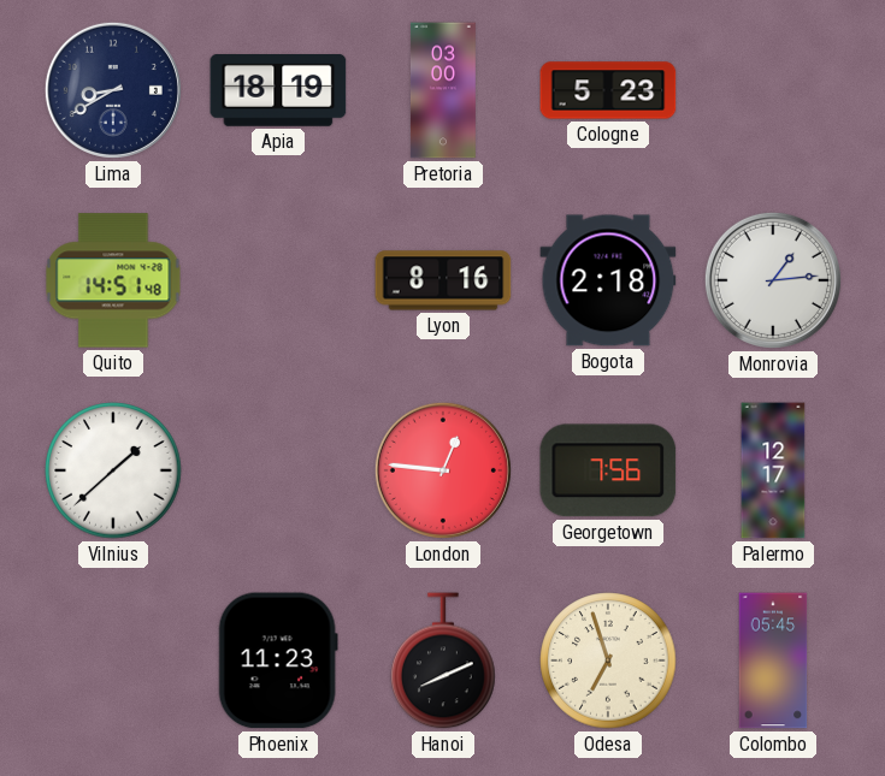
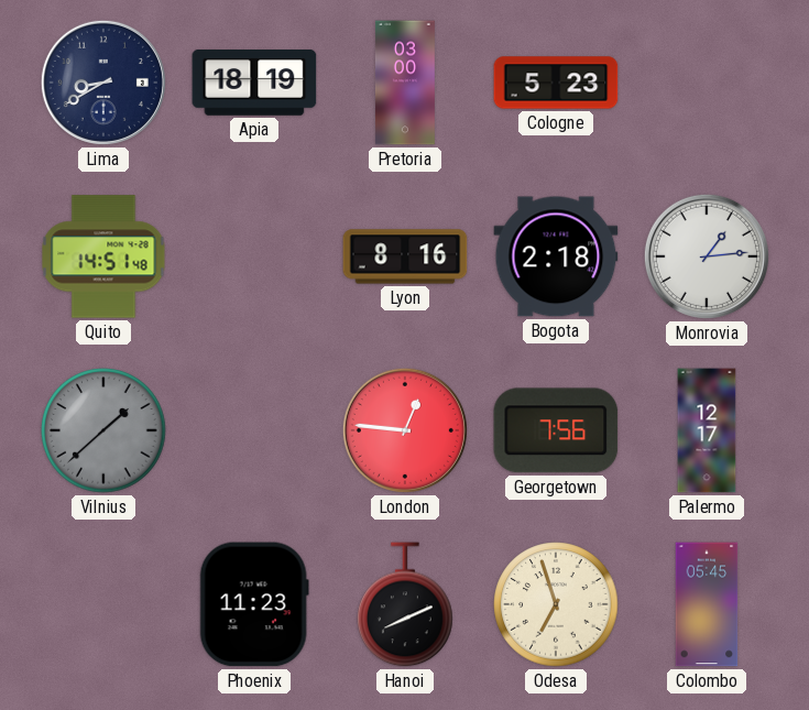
Vilnius dial: white -> grey
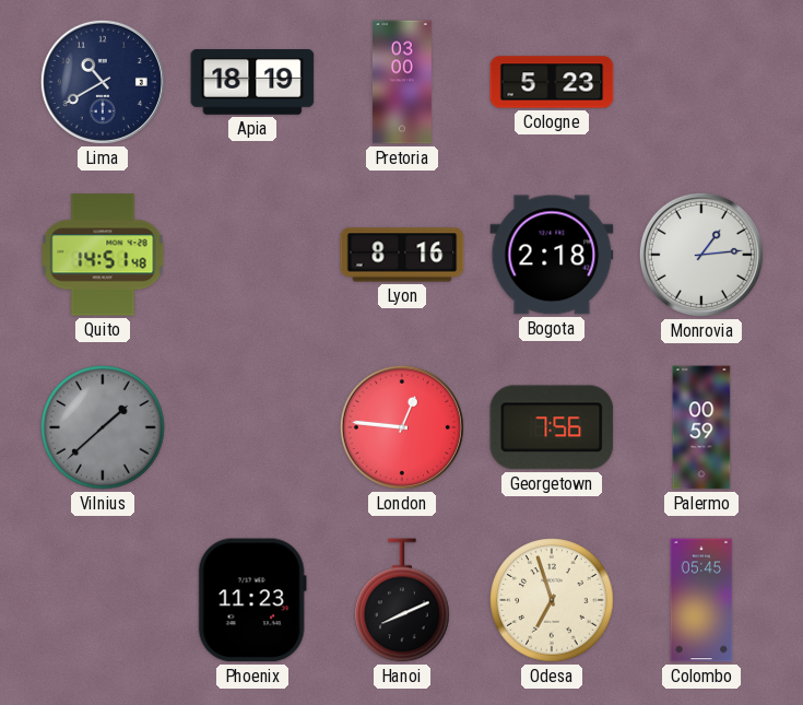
Lima: 8:40 -> 10:40
Palermo: 12:17 -> 00:59
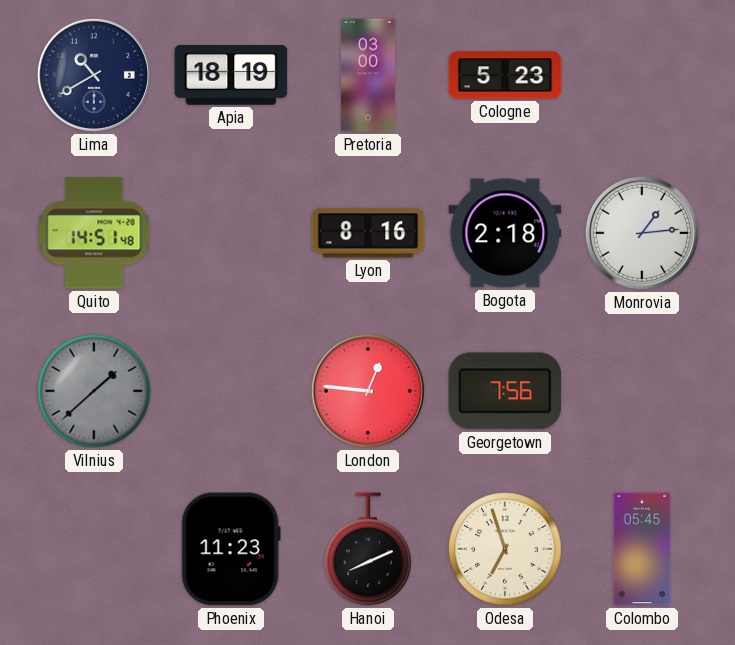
Palermo: 00:59 -> none
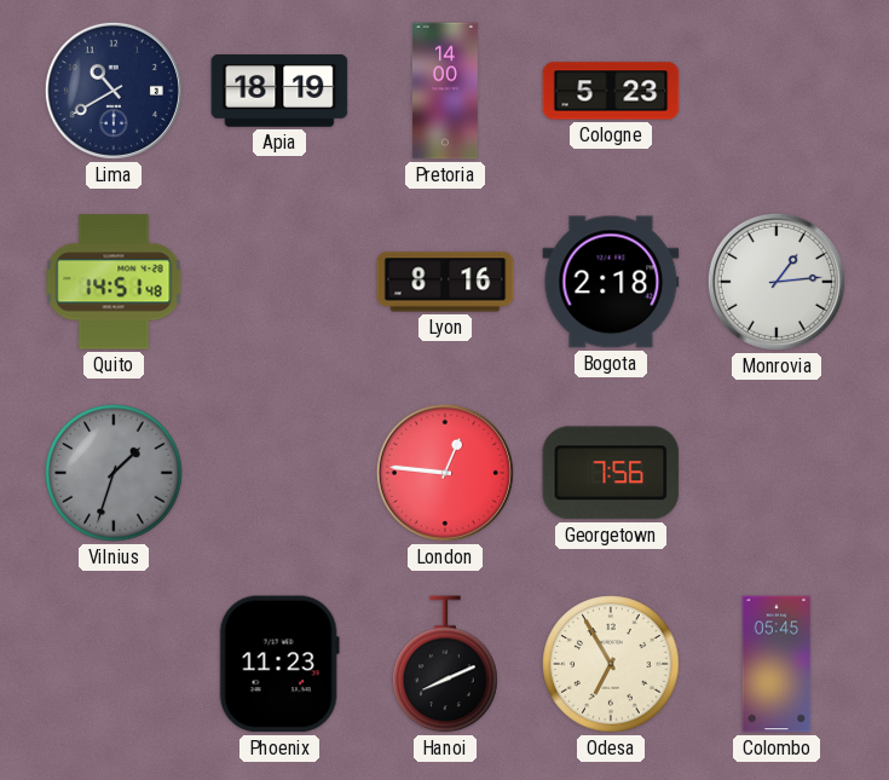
Pretoria: 03:00 -> 14:00
Vilnius: 1:38 -> 1:33
Odesa: 6:57 -> 6:55
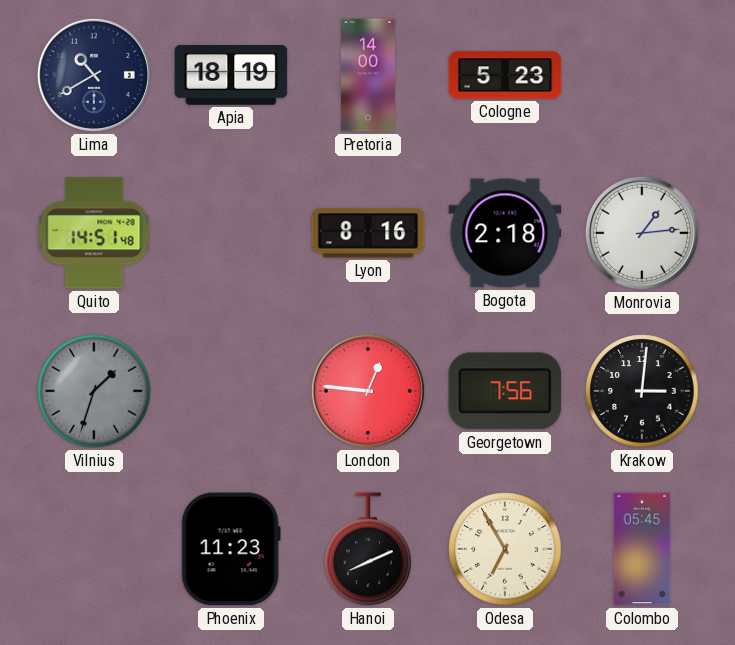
Krakow: none -> 3:01
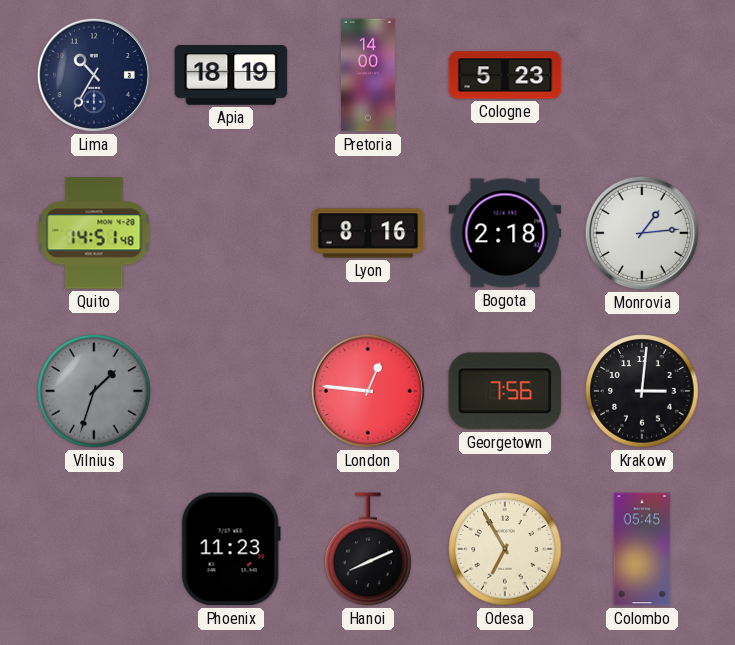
Lima: 10:40 -> 10:35
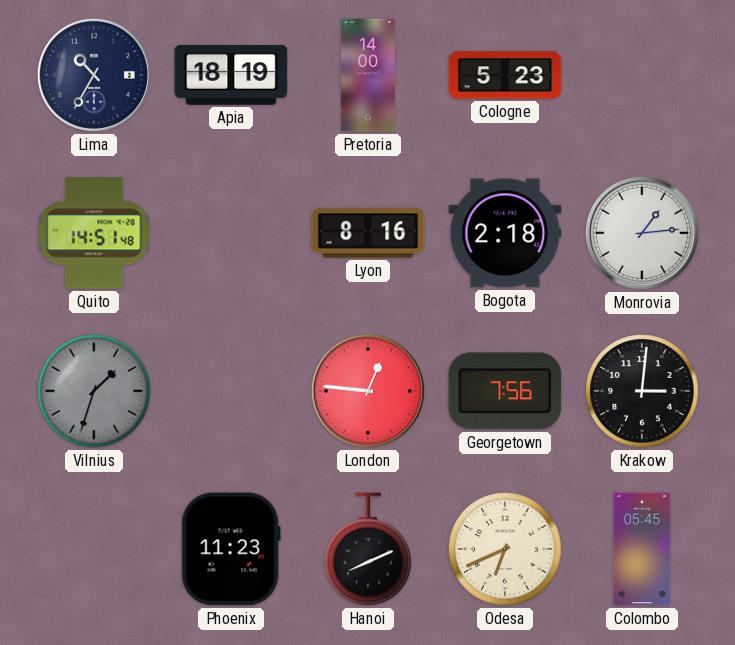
Odesa: 6:55 -> 6:41
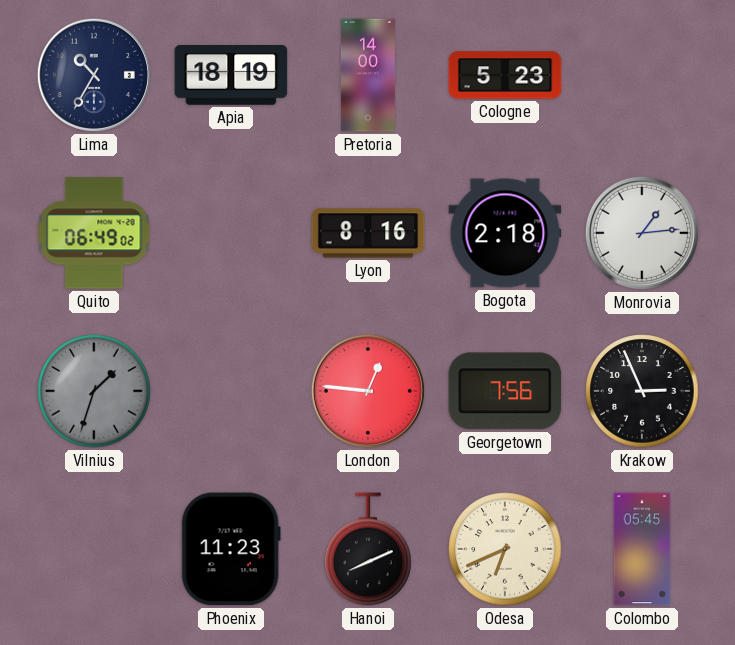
Quito: 14:51 -> 06:49
Krakow: 3:01 -> 2:56
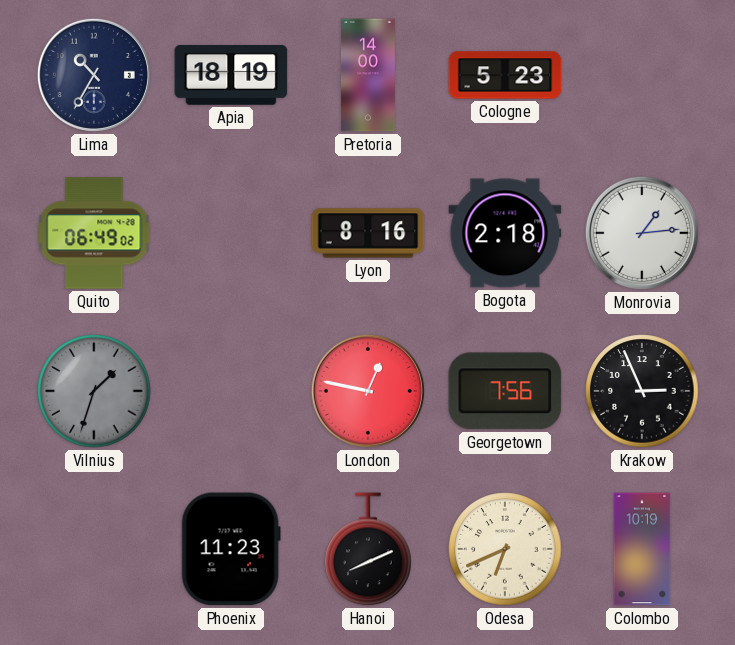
London: 12:46 -> 12:47
Colombo: 05:45 -> 10:19
